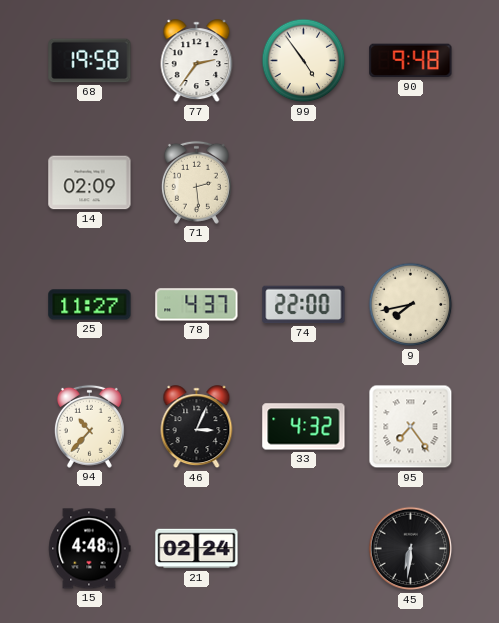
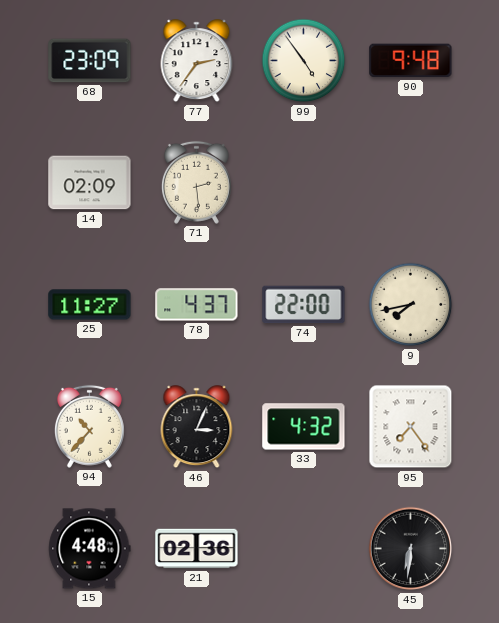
68: 19:58 -> 23:09
21: 02:24 -> 02:36
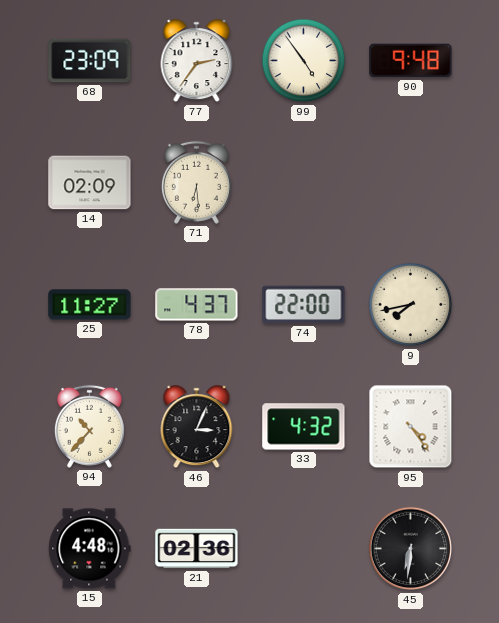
71: 2:29 -> 6:29
95: 7:24 -> 4:24
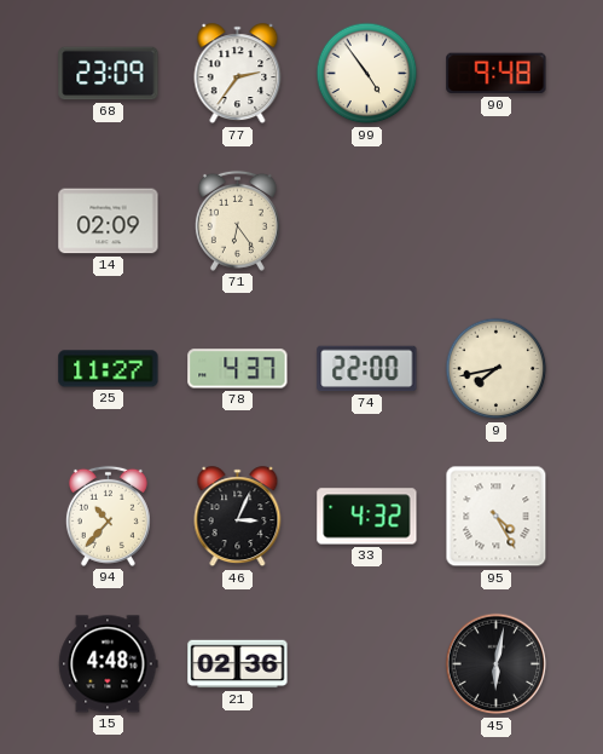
71: 6:29 -> 6:24
95: 4:24 -> 4:25
45: 6:31 -> 6:02
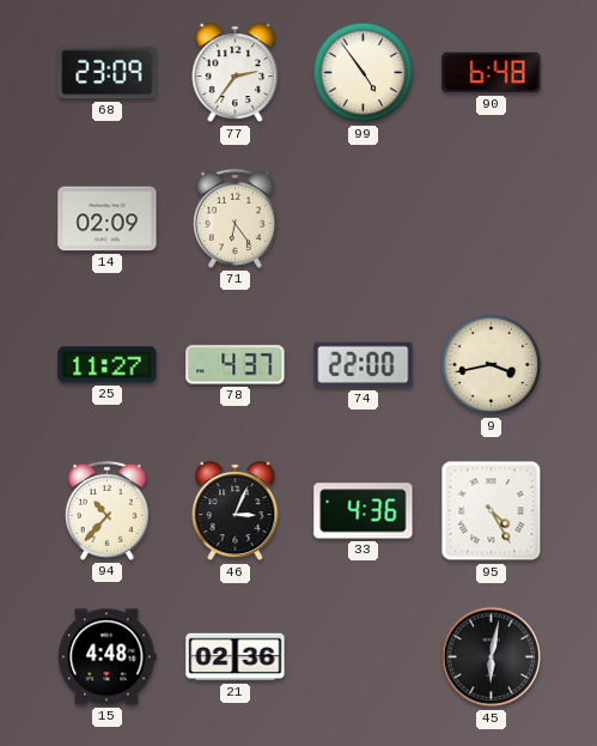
90: 9:48 -> 6:48
9: 7:43 -> 3:43
33: 4:32 -> 4:36
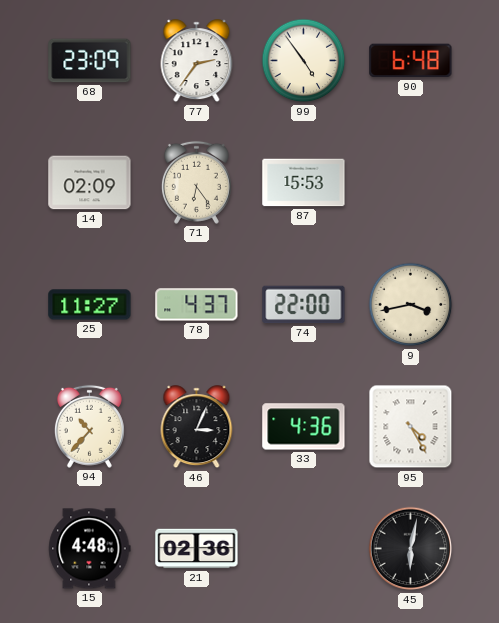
87: none -> 15:53
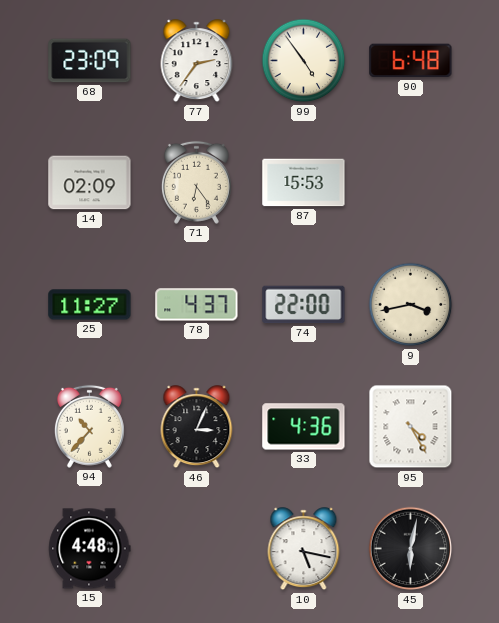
21: 02:36 -> none
10: none -> 5:17
